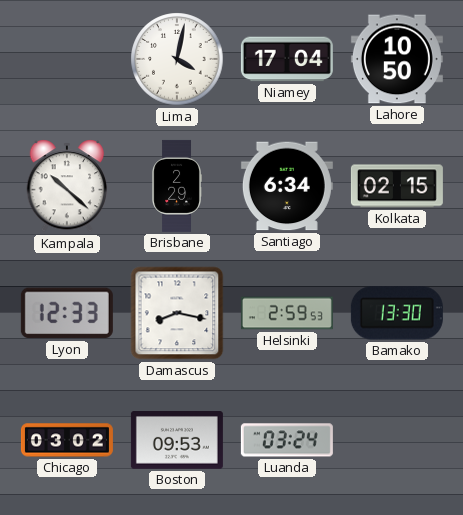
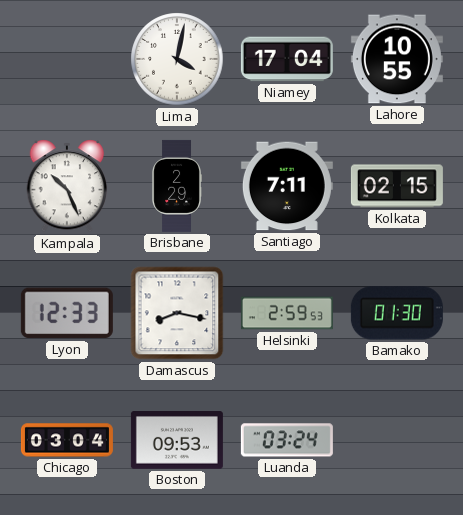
Lahore: 10:50 -> 10:55
Kampala: 10:22 -> 10:26
Santiago: 6:34 -> 7:11
Bamako: 13:30 -> 01:30
Chicago: 03:02 -> 03:04
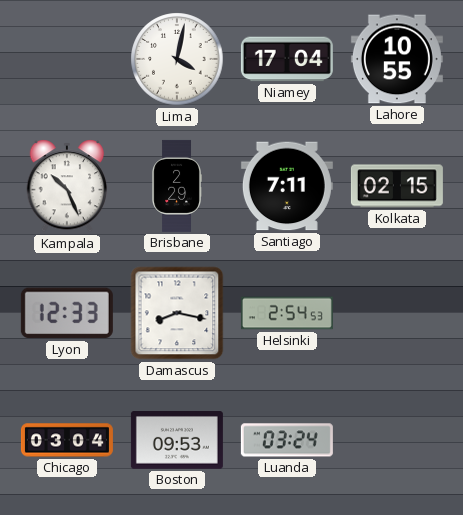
Helsinki: 2:59 -> 2:54
Bamako: 01:30 -> none
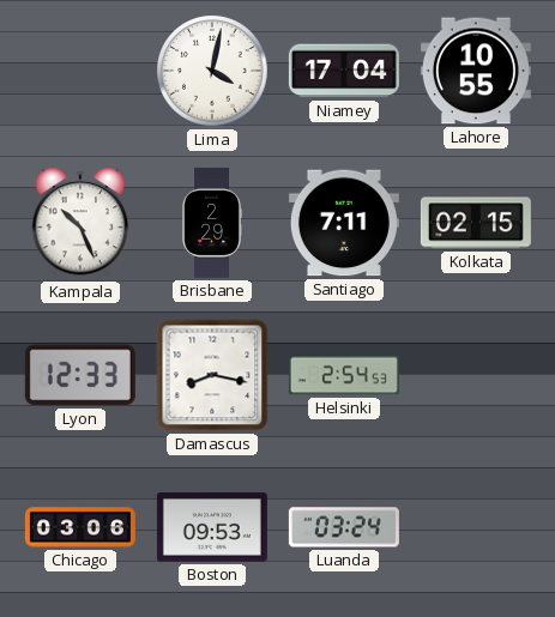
Chicago: 03:04 -> 03:06
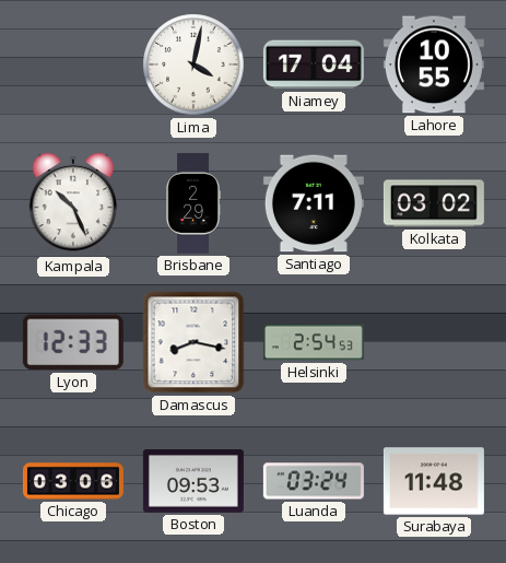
Kolkata: 02:15 -> 03:02
Surabaya: none -> 11:48
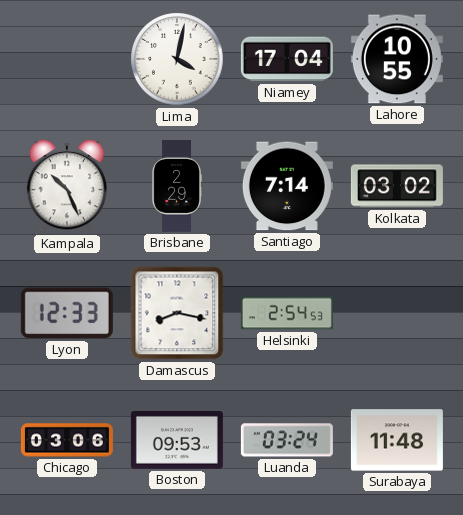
Santiago: 7:11 -> 7:14
